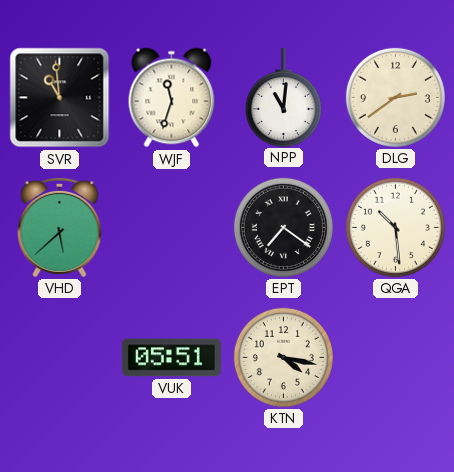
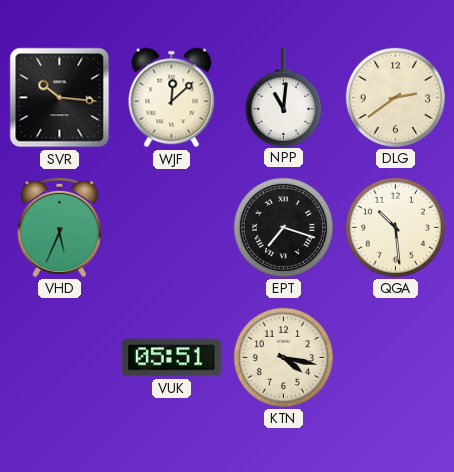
SVR: 10:59 -> 10:16
WJF: 11:33 -> 12:08
VHD: 5:38 -> 5:34
EPT: 7:21 -> 7:18
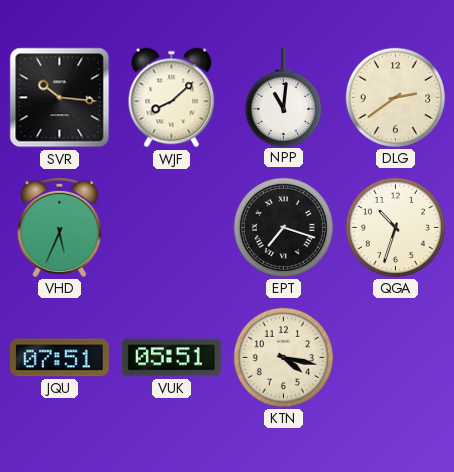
WJF: 12:08 -> 8:08
QGA: 10:29 -> 10:33
JQU: none -> 07:51
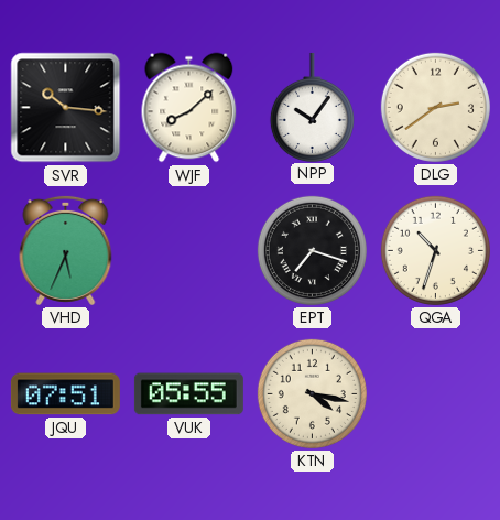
NPP: 11:01 -> 10:06
VUK: 05:51 -> 05:55
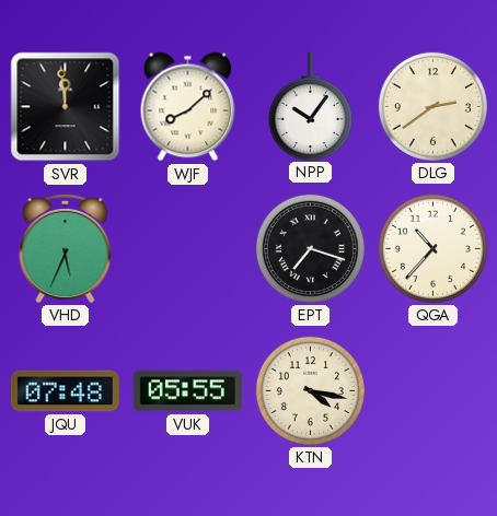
SVR: 10:16 -> 11:59
QGA: 10:33 -> 10:37
JQU: 07:51 -> 07:48
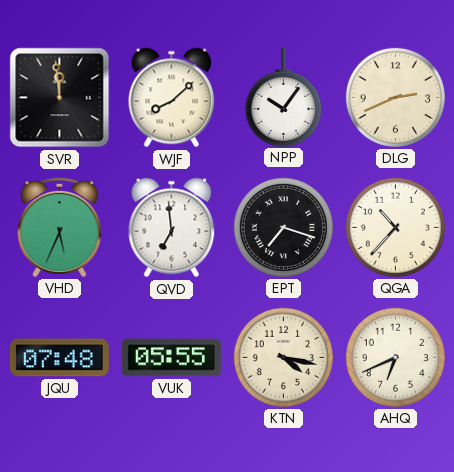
DLG: 2:39 -> 2:41
QVD: none -> 6:59
AHQ: none -> 6:41
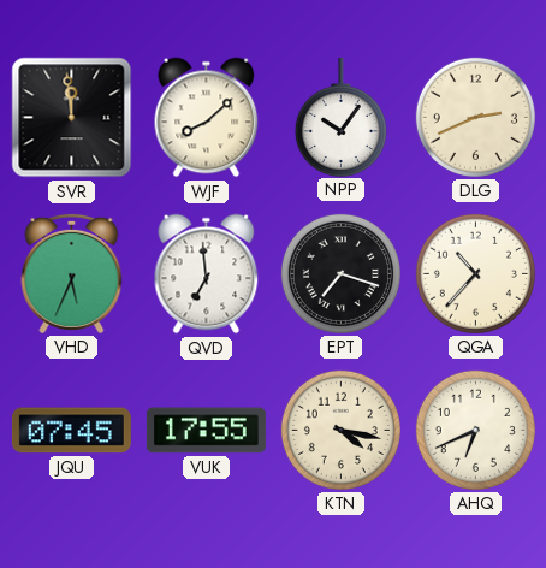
JQU: 07:48 -> 07:45
VUK: 05:55 -> 17:55
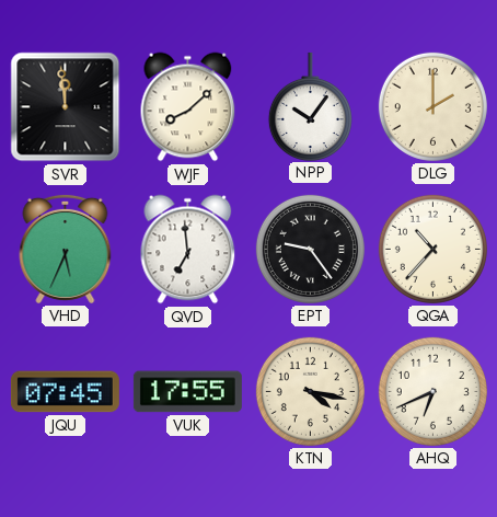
DLG: 2:41 -> 2:00
EPT: 7:18 -> 9:24
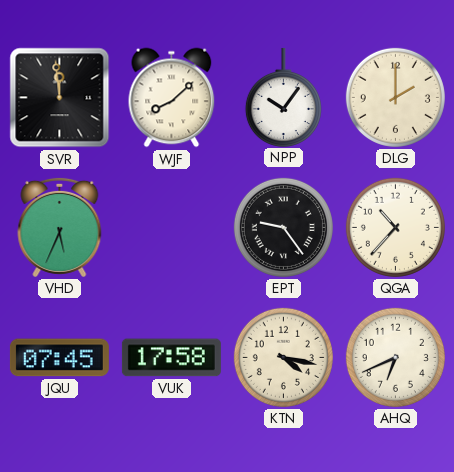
QVD: 6:59 -> none
VUK: 17:55 -> 17:58
